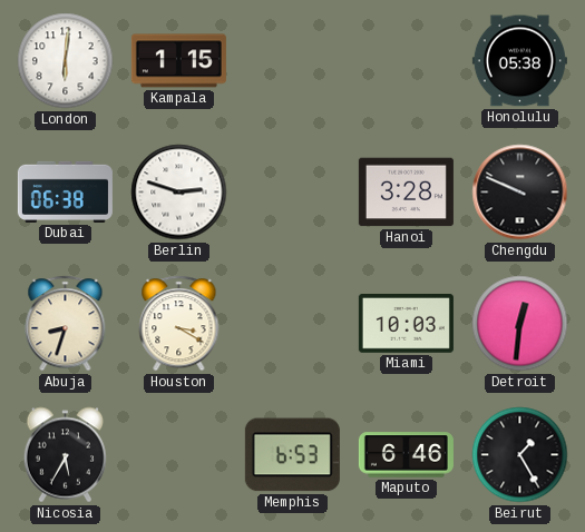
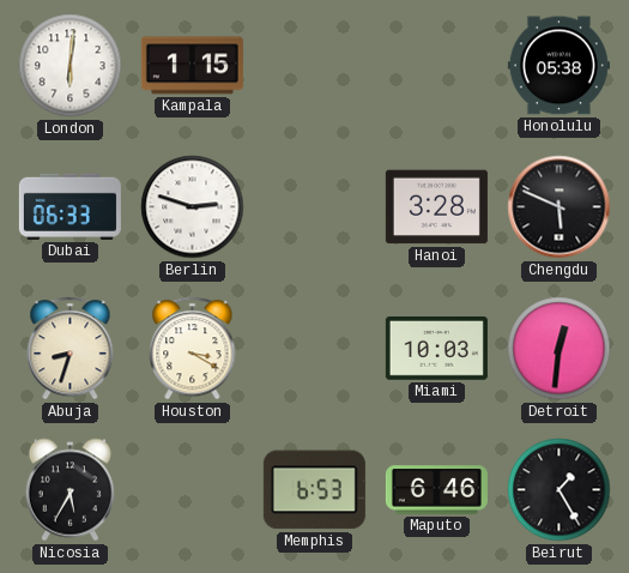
Dubai: 06:38 -> 06:33
Chengdu: 9:49 -> 5:49
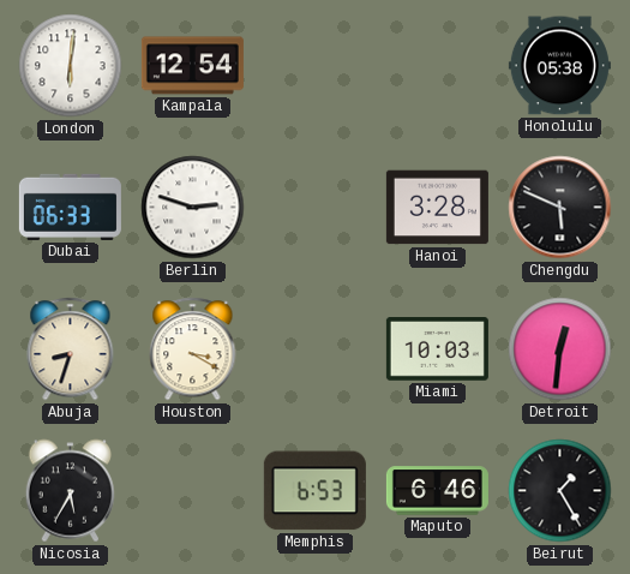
Kampala: 1:15 -> 12:54
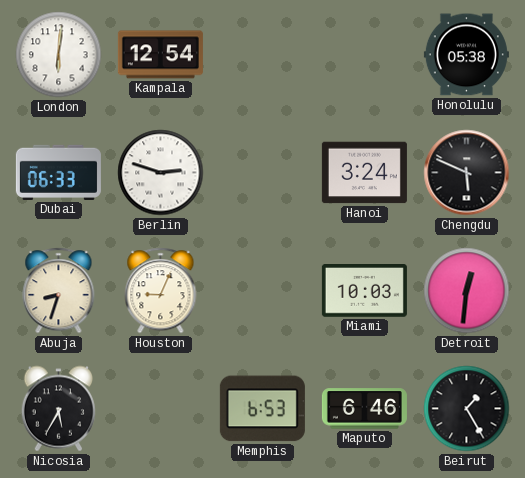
Hanoi: 3:28 -> 3:24
Houston: 3:20 -> 9:04
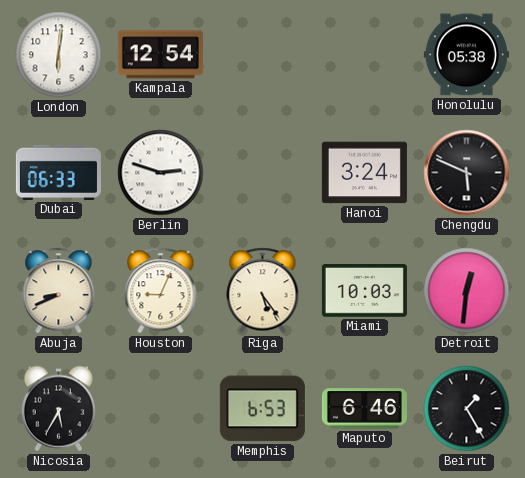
Abuja: 8:33 -> 8:41
Riga: none -> 5:24
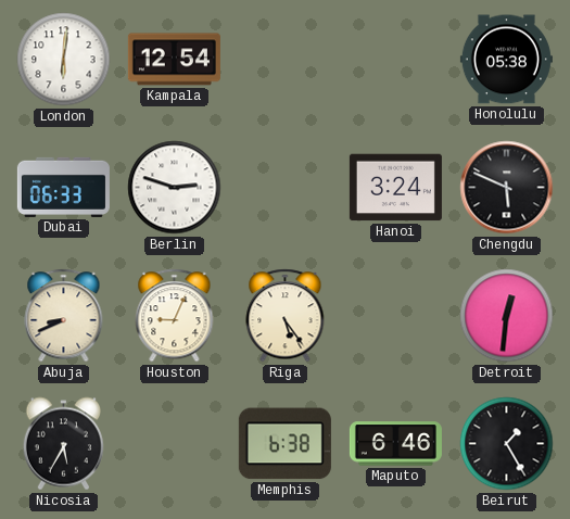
Miami: 10:03 -> none
Memphis: 6:53 -> 6:38
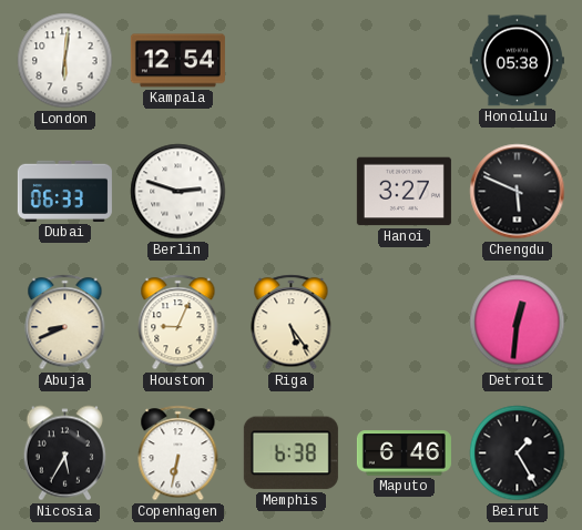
Hanoi: 3:24 -> 3:27
Copenhagen: none -> 6:32
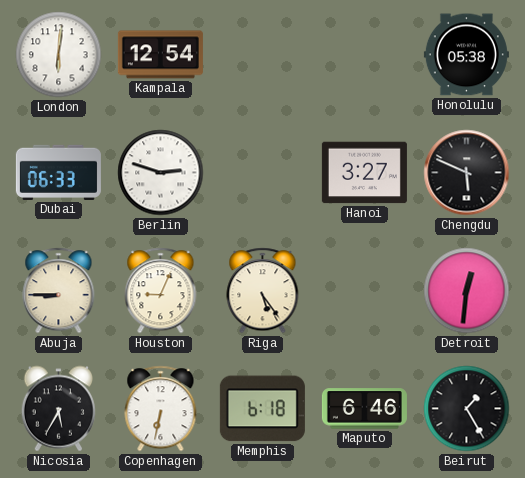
Abuja: 8:41 -> 8:45
Memphis: 6:38 -> 6:18
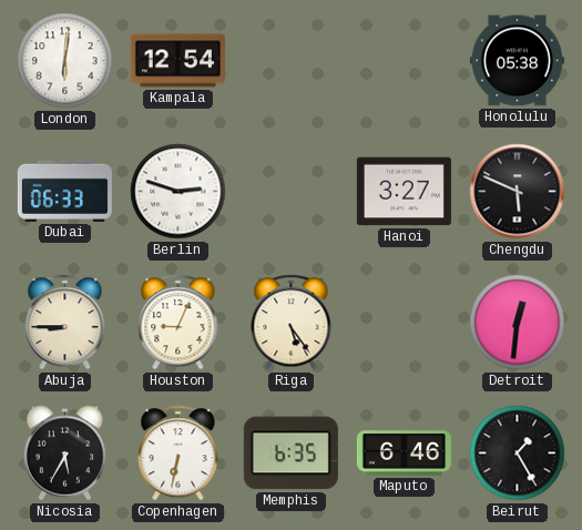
Memphis: 6:18 -> 6:35
